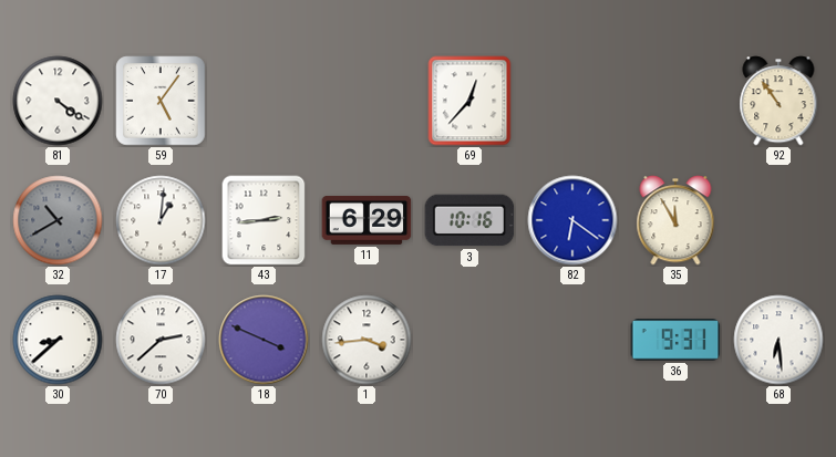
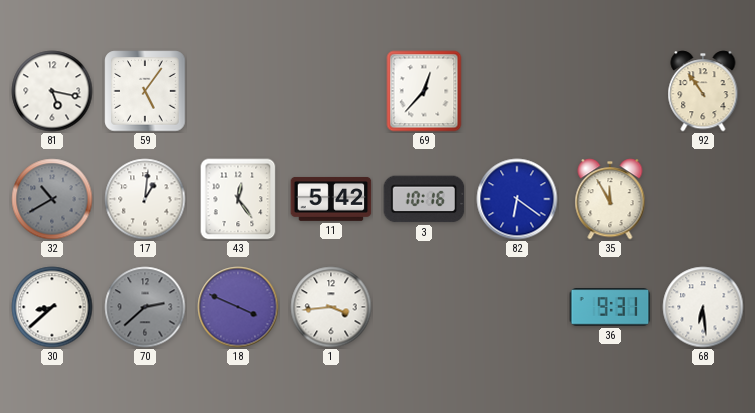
81: 4:21 -> 5:17
43: 2:44 -> 12:24
11: 6:29 -> 5:42
70 dial: white -> grey
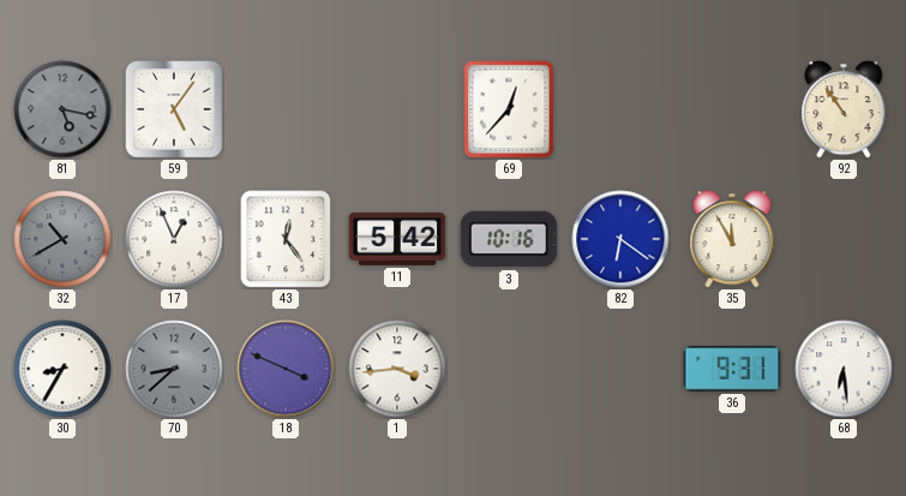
81 dial: white -> grey
17: 1:01 -> 12:56
30: 8:38 -> 8:35
70: 2:38 -> 8:38
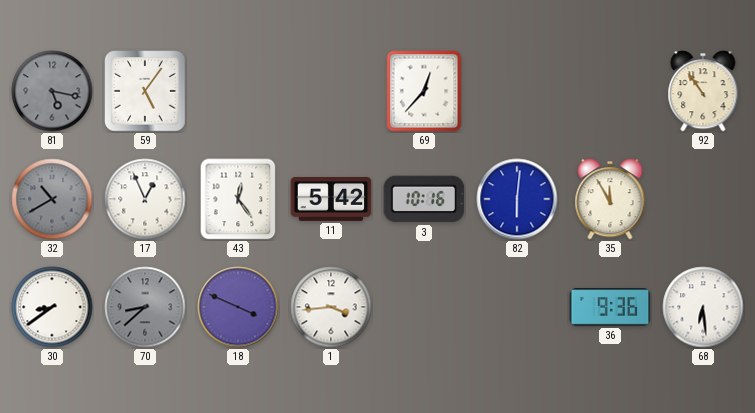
82: 6:21 -> 6:01
30: 8:35 -> 8:39
36: 9:31 -> 9:36
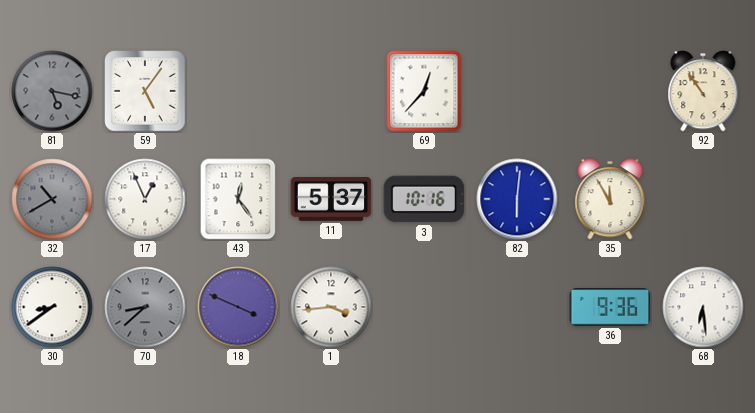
11: 5:42 -> 5:37
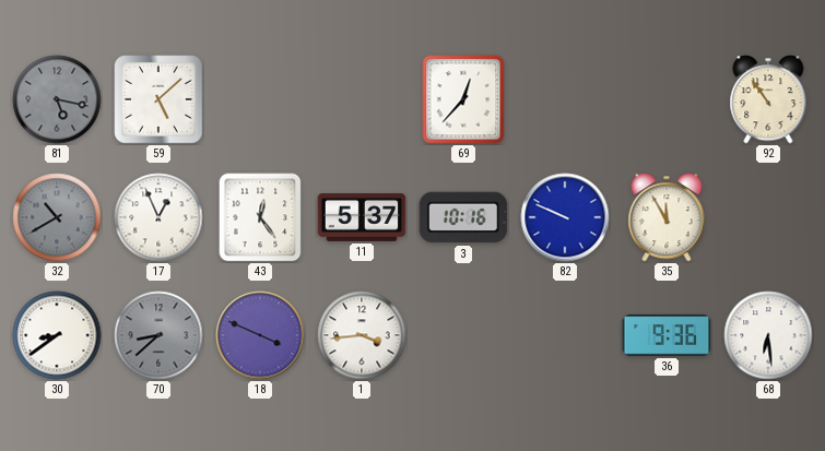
59: 5:06 -> 5:08
82: 6:01 -> 9:49
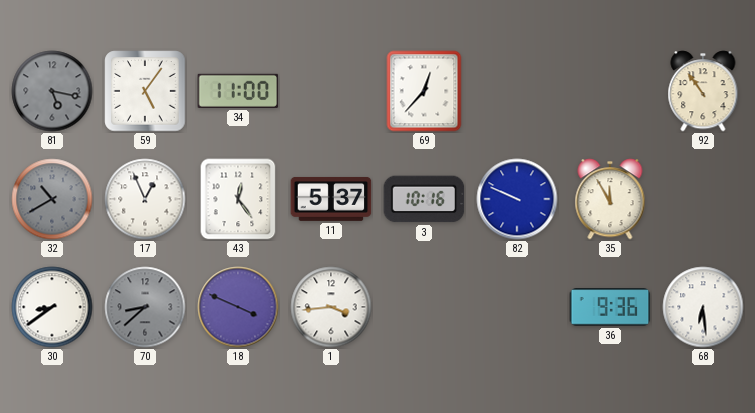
59: 5:08 -> 5:06
34: none -> 11:00
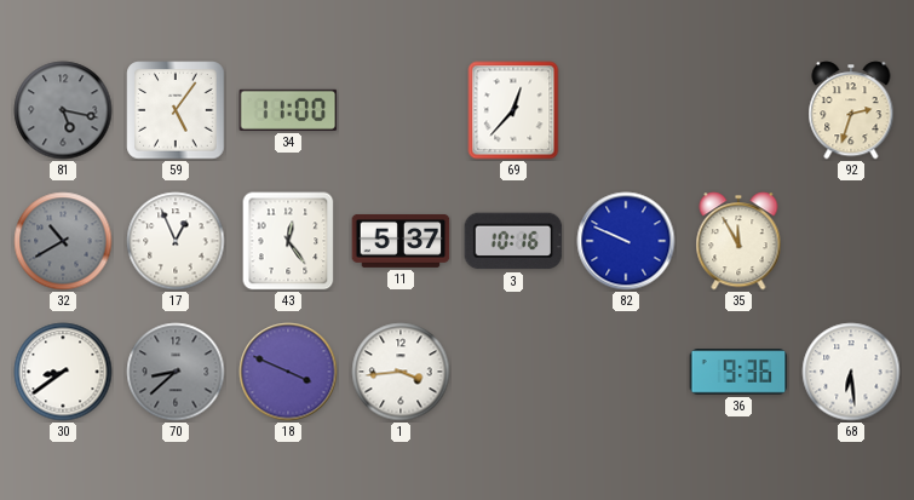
92: 10:54 -> 2:33
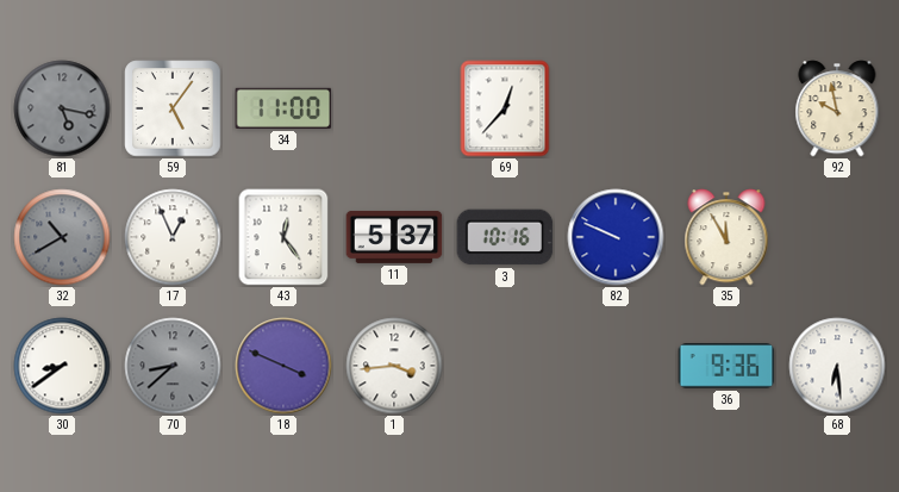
92: 2:33 -> 9:58
